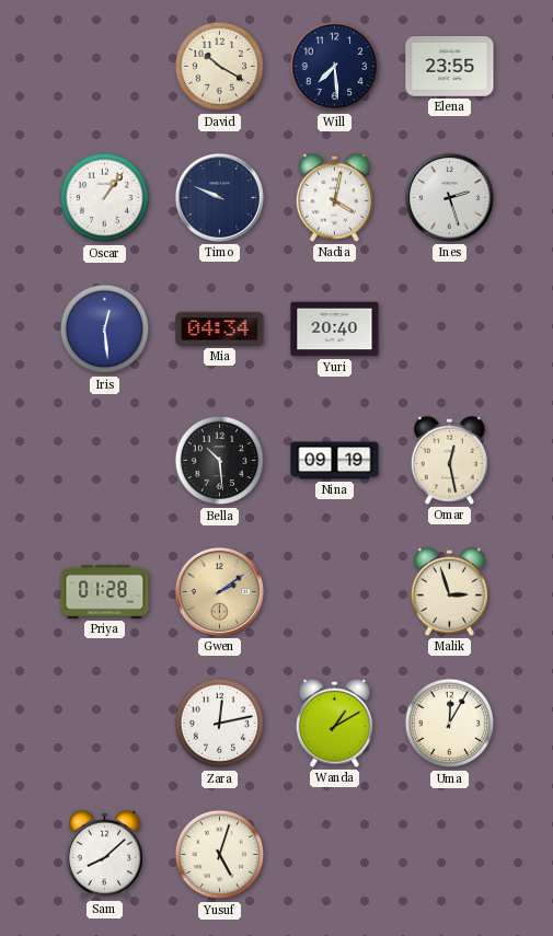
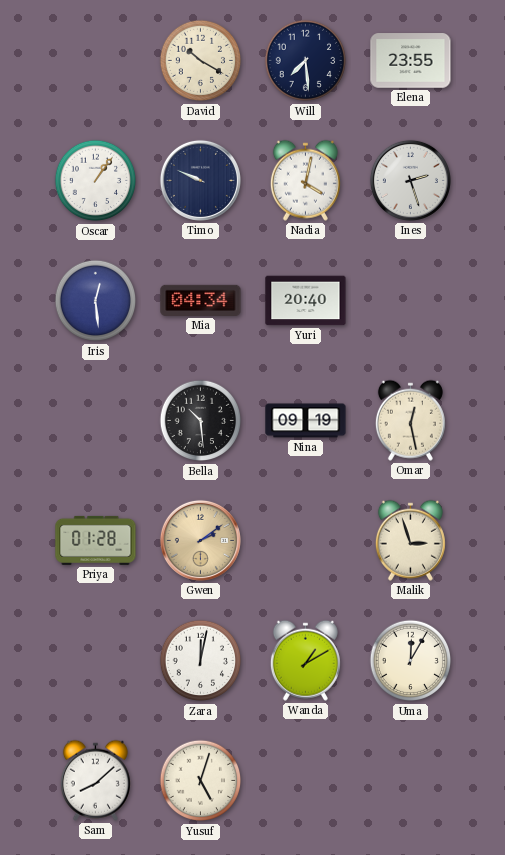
Zara: 12:13 -> 12:02
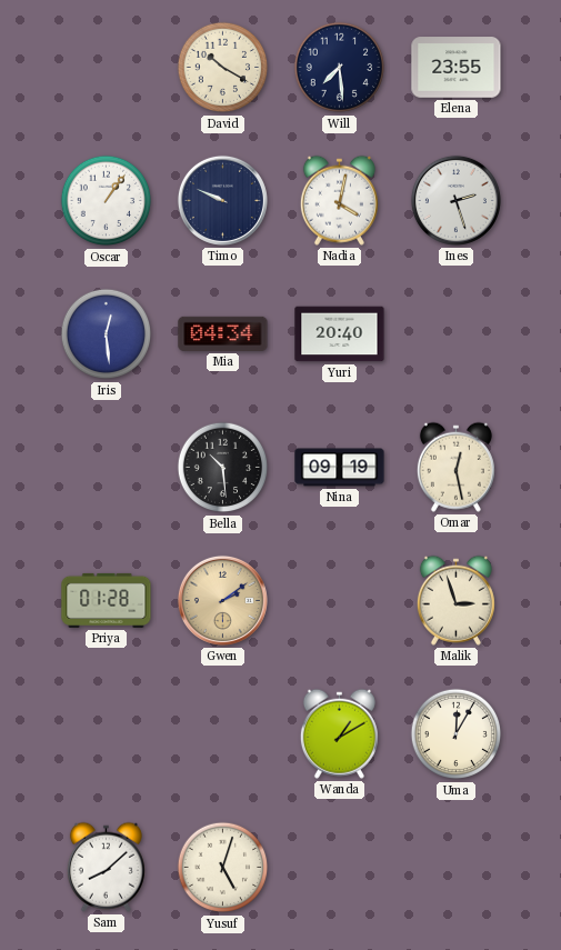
Zara: 12:02 -> none
